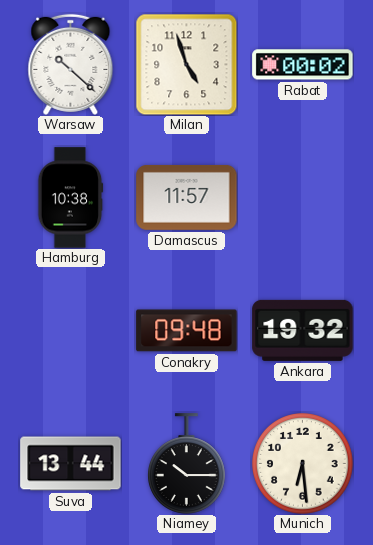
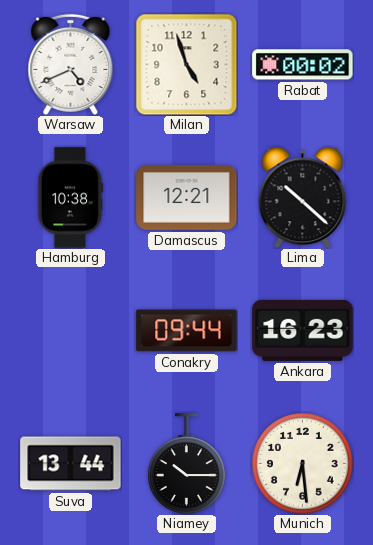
Warsaw: 10:22 -> 4:41
Damascus: 11:57 -> 12:21
Lima: none -> 10:22
Conakry: 09:48 -> 09:44
Ankara: 19:32 -> 16:23
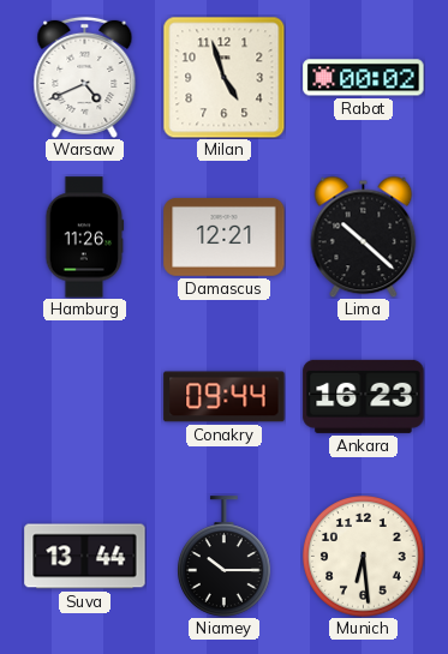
Hamburg: 10:38 -> 11:26
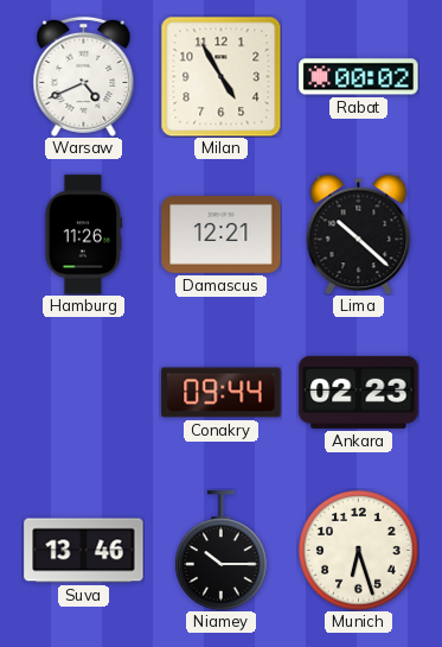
Milan: 4:57 -> 4:55
Ankara: 16:23 -> 02:23
Suva: 13:44 -> 13:46
Munich: 6:29 -> 6:27
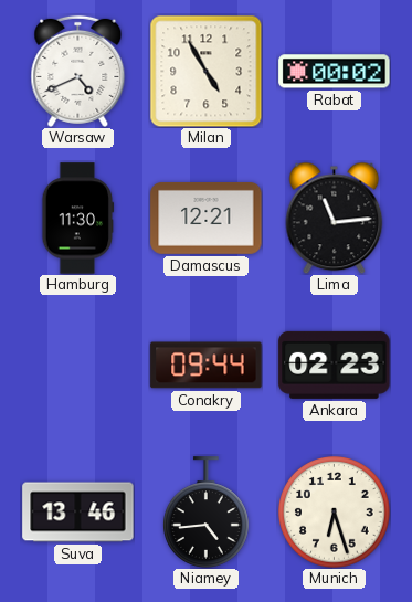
Hamburg: 11:26 -> 11:30
Lima: 10:22 -> 11:14
Niamey: 10:15 -> 4:44
